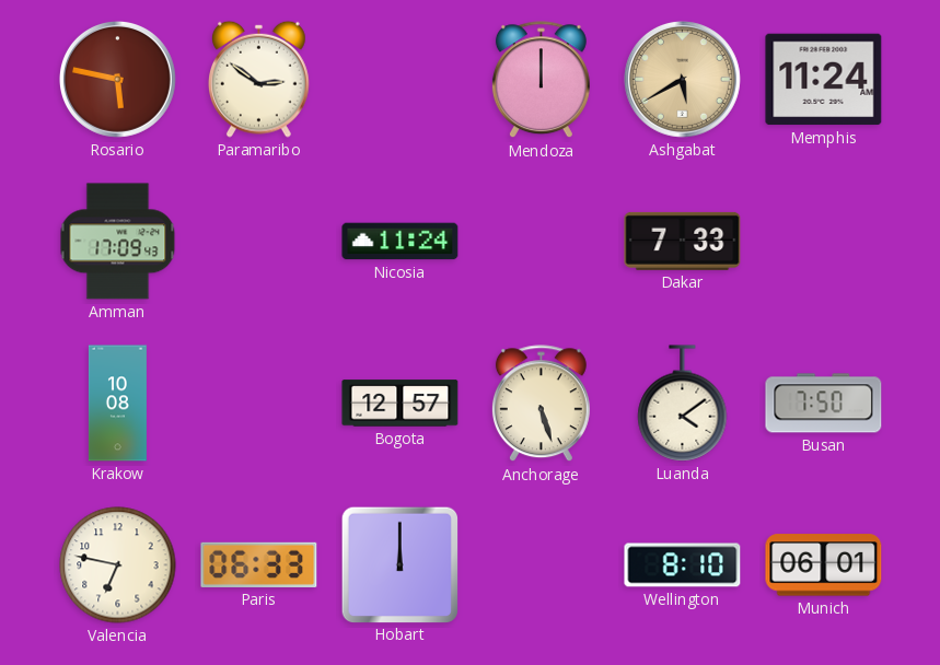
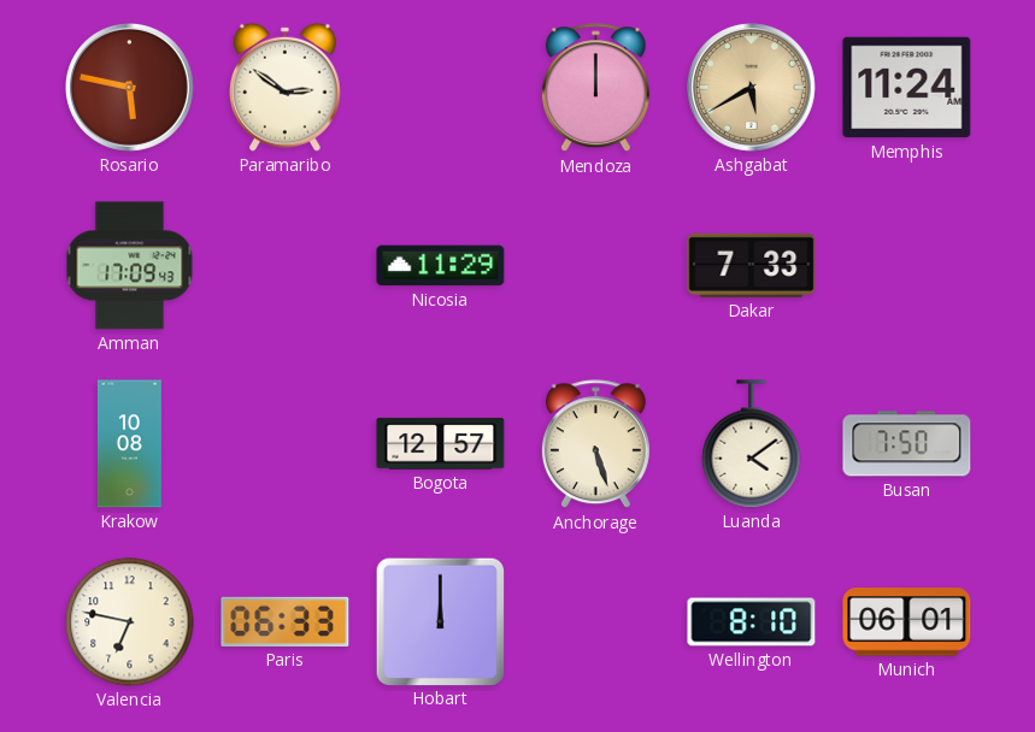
Nicosia: 11:24 -> 11:29
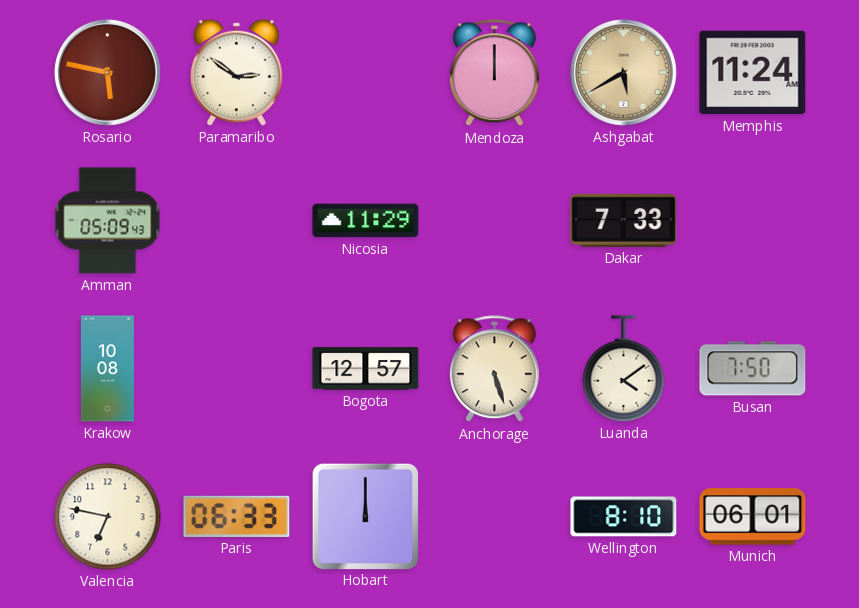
Amman: 17:09 -> 05:09
